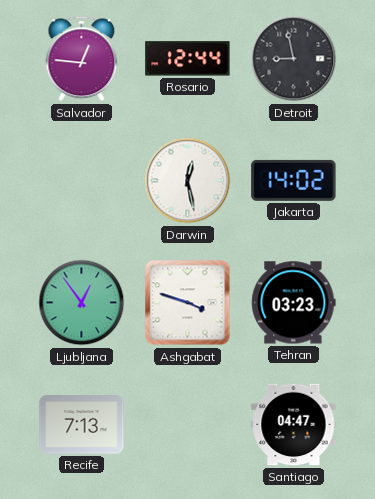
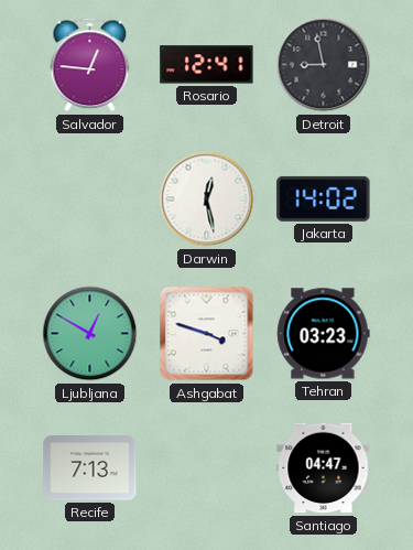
Rosario: 12:44 -> 12:41
Ljubljana: 12:54 -> 12:50
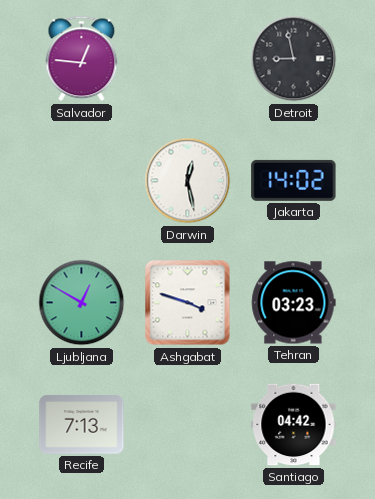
Rosario: 12:41 -> none
Santiago: 04:47 -> 04:42
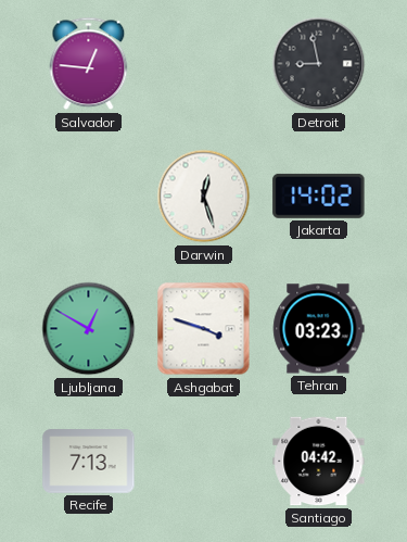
Darwin: 12:28 -> 12:27
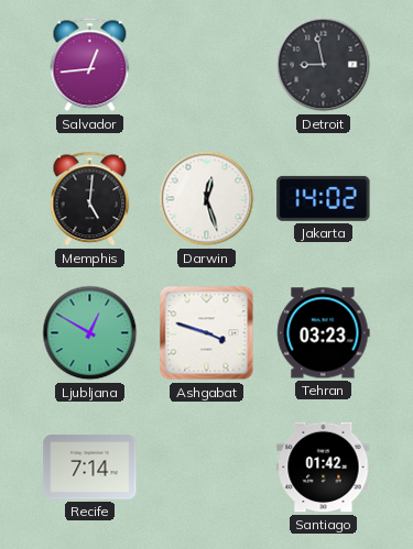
Salvador: 12:46 -> 12:44
Memphis: none -> 5:01
Recife: 7:13 -> 7:14
Santiago: 04:42 -> 01:42
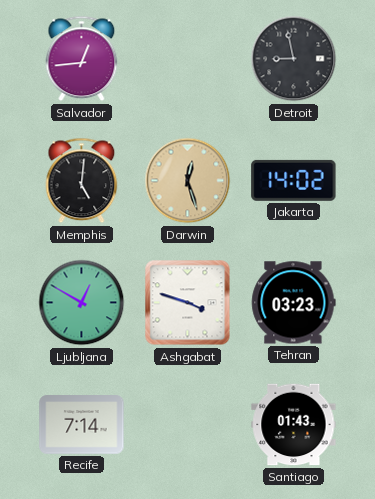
Darwin dial: white -> champagne
Santiago: 01:42 -> 01:43
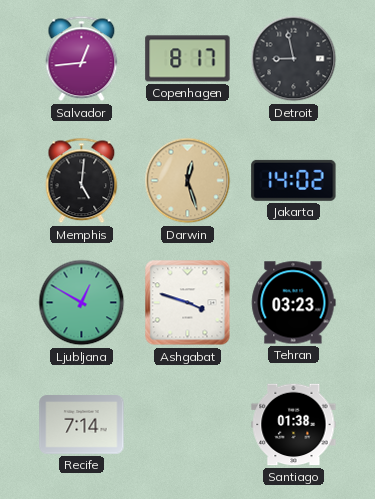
Copenhagen: none -> 8:17
Santiago: 01:43 -> 01:38
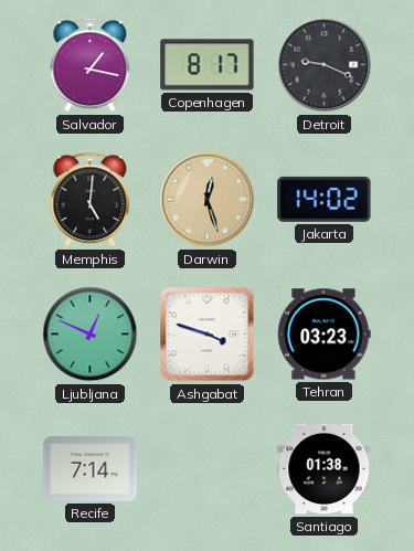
Salvador: 12:44 -> 1:17
Detroit: 8:58 -> 9:19
Ljubljana: 12:50 -> 12:49
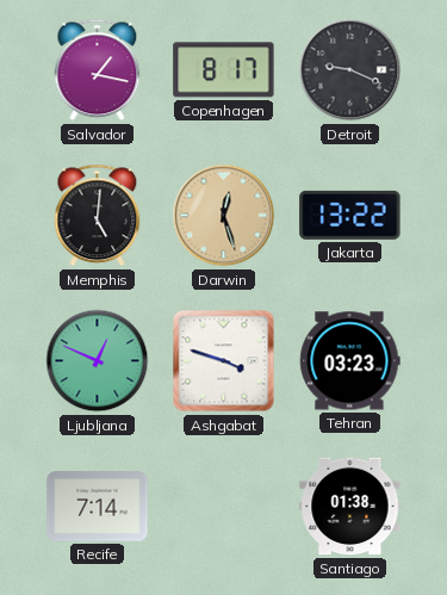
Jakarta: 14:02 -> 13:22
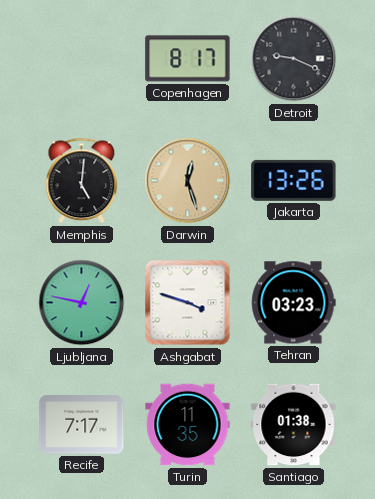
Salvador: 1:17 -> none
Jakarta: 13:22 -> 13:26
Ljubljana: 12:49 -> 12:47
Recife: 7:14 -> 7:17
Turin: none -> 11:35
